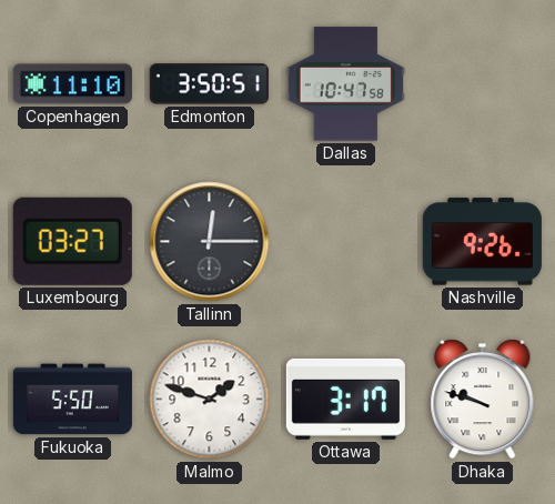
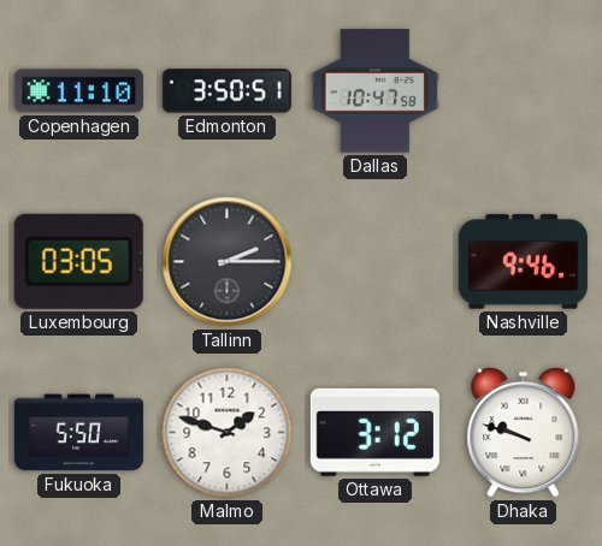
Luxembourg: 03:27 -> 03:05
Tallinn: 12:15 -> 2:15
Nashville: 9:26 -> 9:46
Ottawa: 3:17 -> 3:12
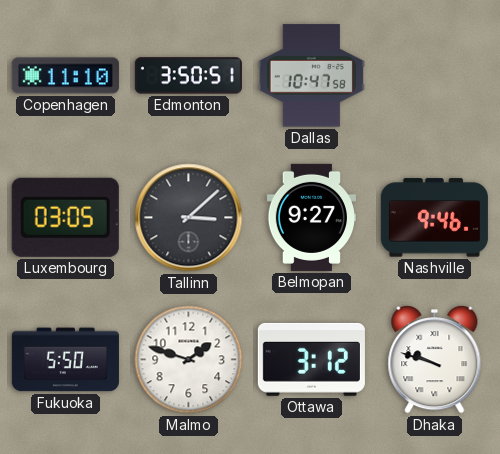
Tallinn: 2:15 -> 3:08
Belmopan: none -> 9:27
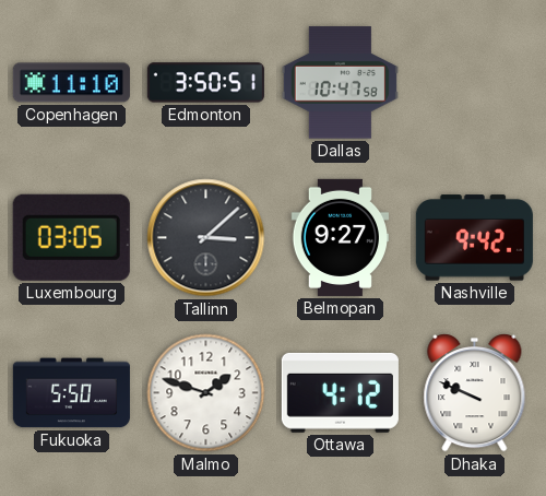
Nashville: 9:46 -> 9:42
Ottawa: 3:12 -> 4:12
Dhaka: 9:48 -> 9:49
